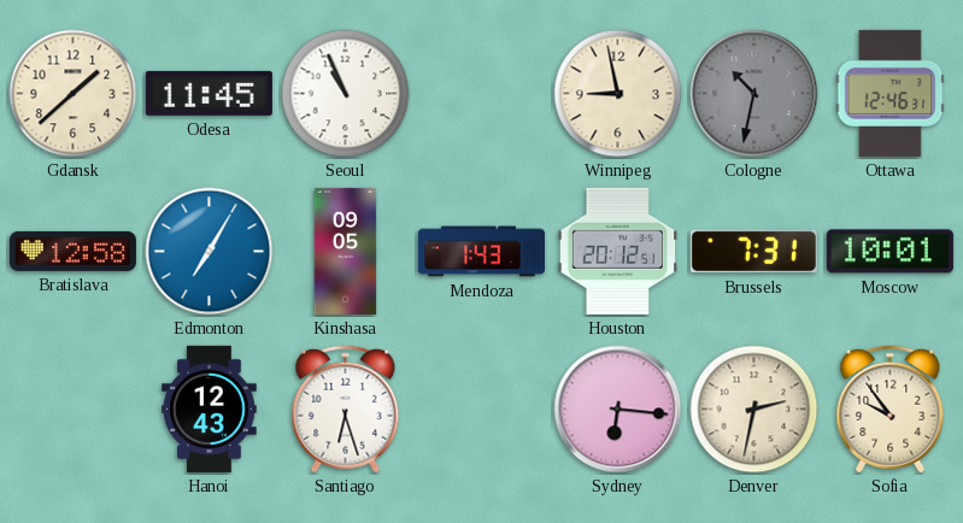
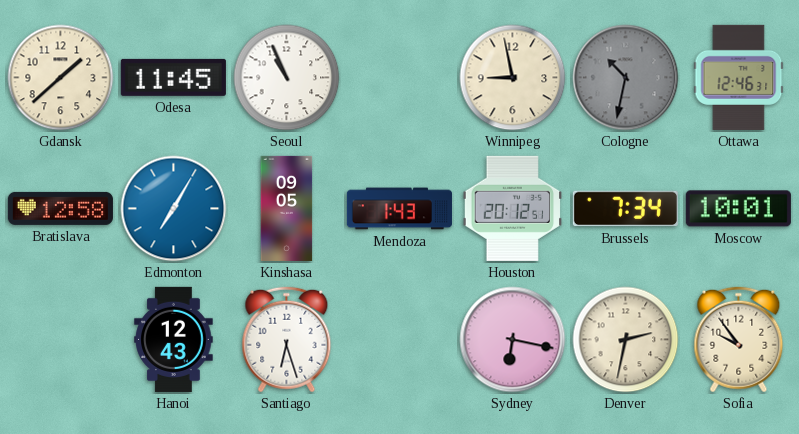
Brussels: 7:31 -> 7:34
Sydney: 6:16 -> 6:17
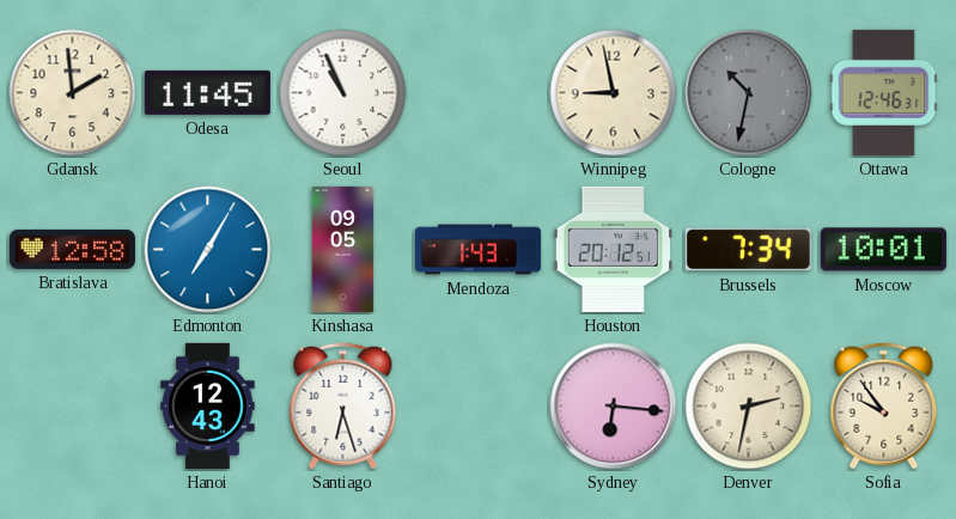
Gdansk: 1:38 -> 1:59
Sydney: 6:17 -> 6:16
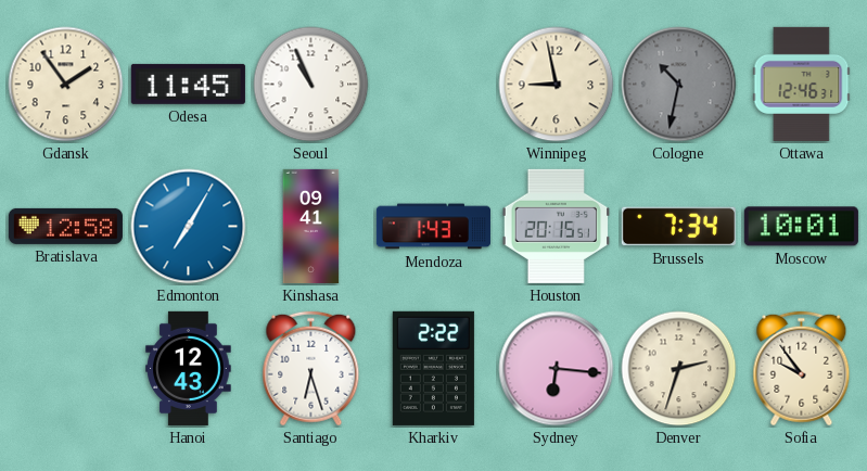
Gdansk: 1:59 -> 1:54
Kinshasa: 09:05 -> 09:41
Houston: 20:12 -> 20:15
Kharkiv: none -> 2:22
Denver: 2:32 -> 2:33
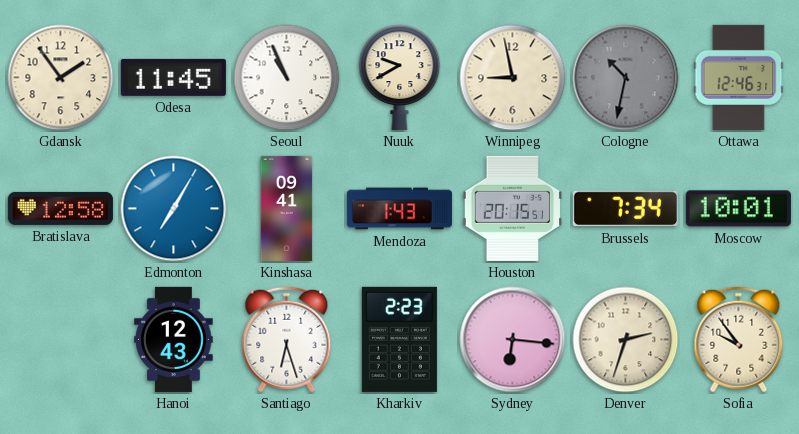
Nuuk: none -> 9:40
Kharkiv: 2:22 -> 2:23
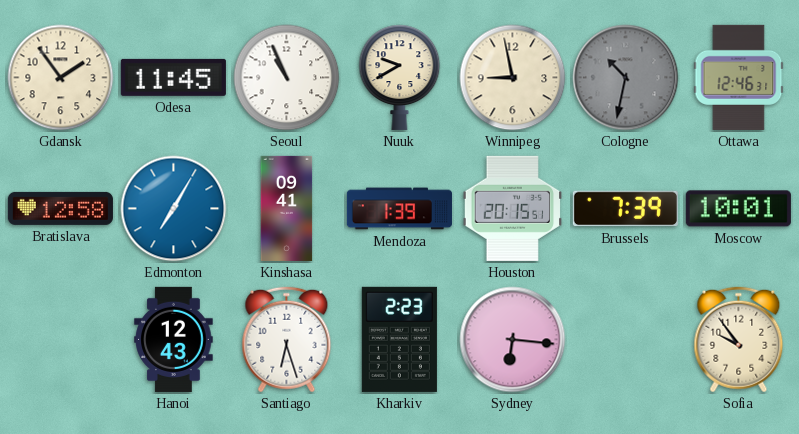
Mendoza: 1:43 -> 1:39
Brussels: 7:34 -> 7:39
Denver: 2:33 -> none
